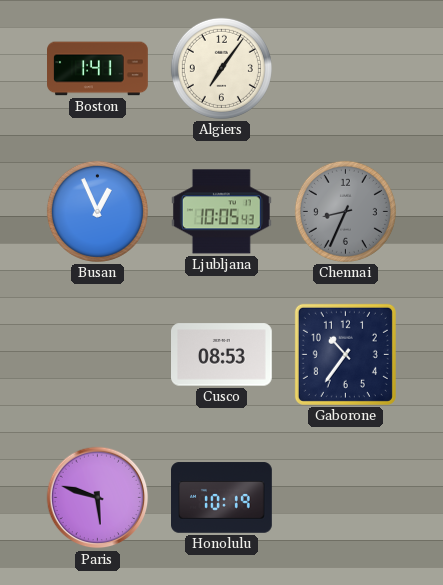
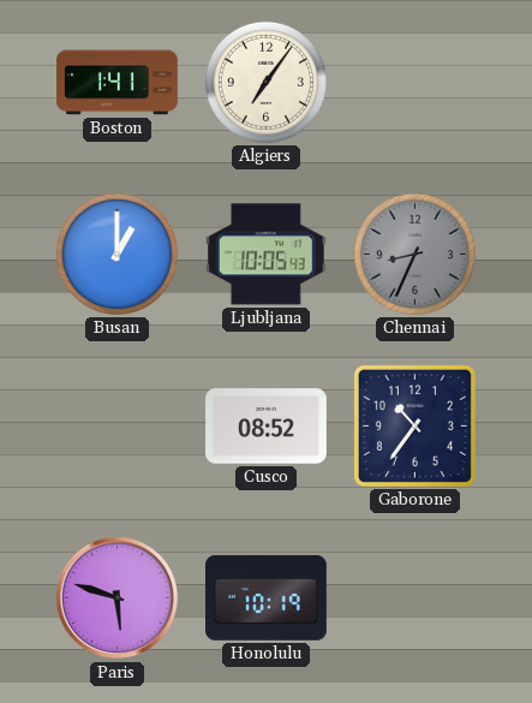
Busan: 12:56 -> 1:00
Cusco: 08:53 -> 08:52
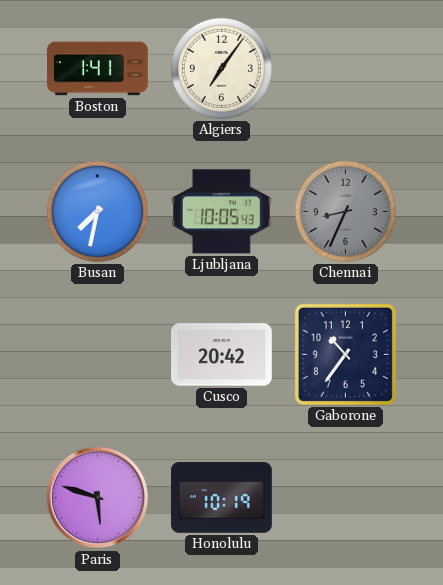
Busan: 1:00 -> 7:32
Cusco: 08:52 -> 20:42
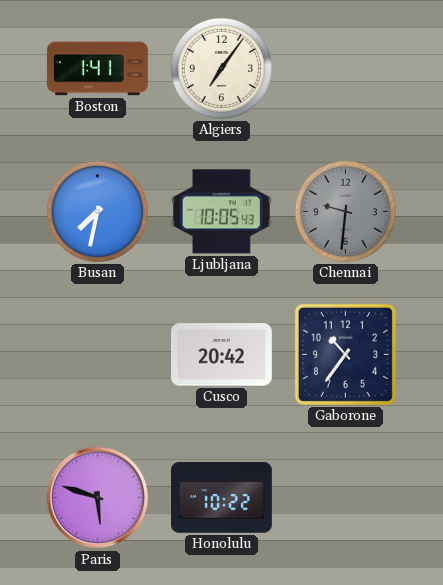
Chennai: 8:34 -> 9:31
Honolulu: 10:19 -> 10:22
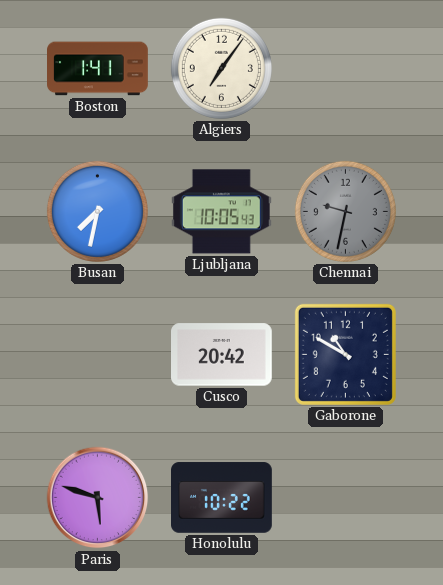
Chennai: 9:31 -> 9:32
Gaborone: 10:36 -> 10:50
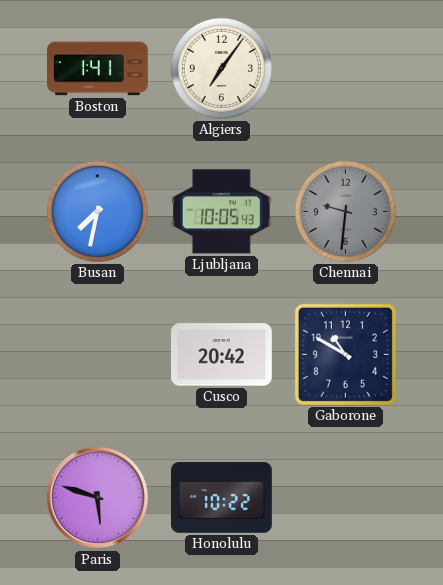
Chennai: 9:32 -> 9:31
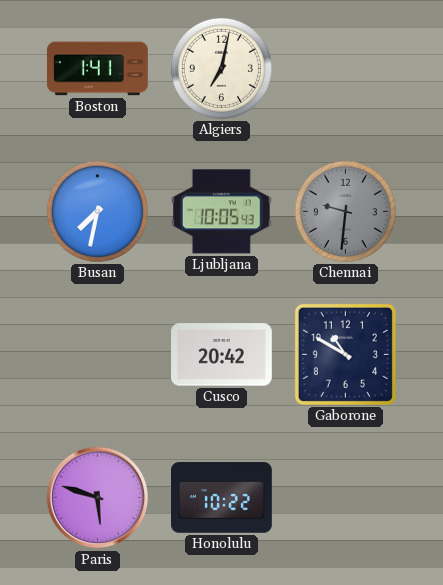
Algiers: 7:06 -> 7:02
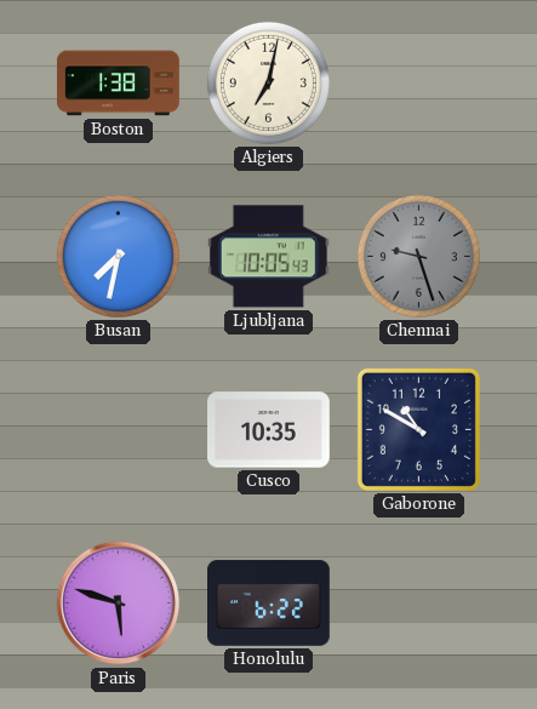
Boston: 1:41 -> 1:38
Chennai: 9:31 -> 9:27
Cusco: 20:42 -> 10:35
Honolulu: 10:22 -> 6:22
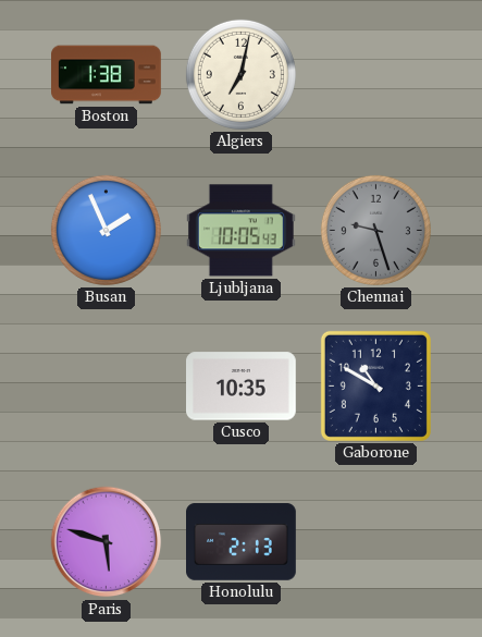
Busan: 7:32 -> 1:56
Honolulu: 6:22 -> 2:13
